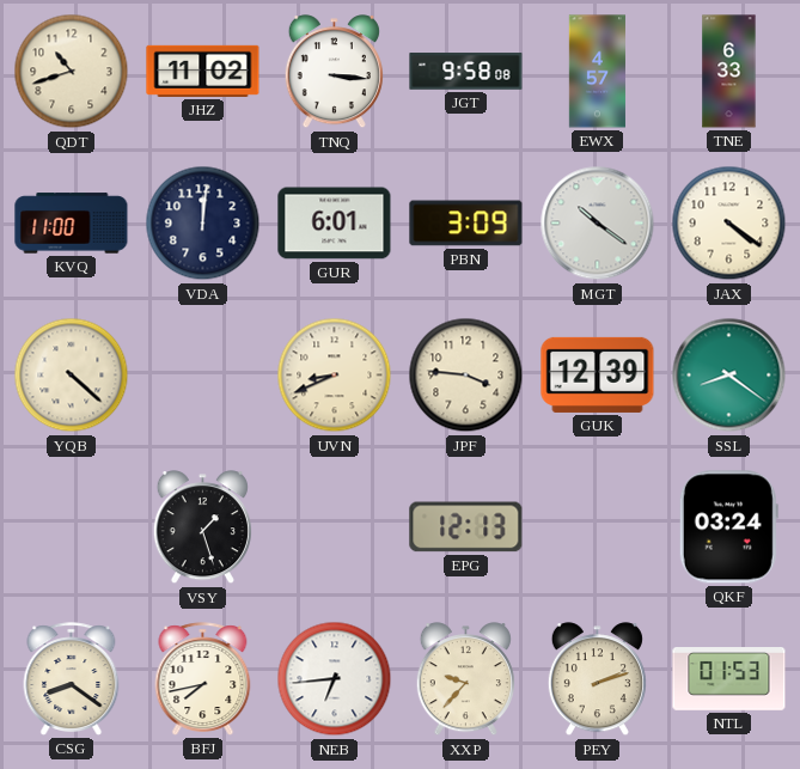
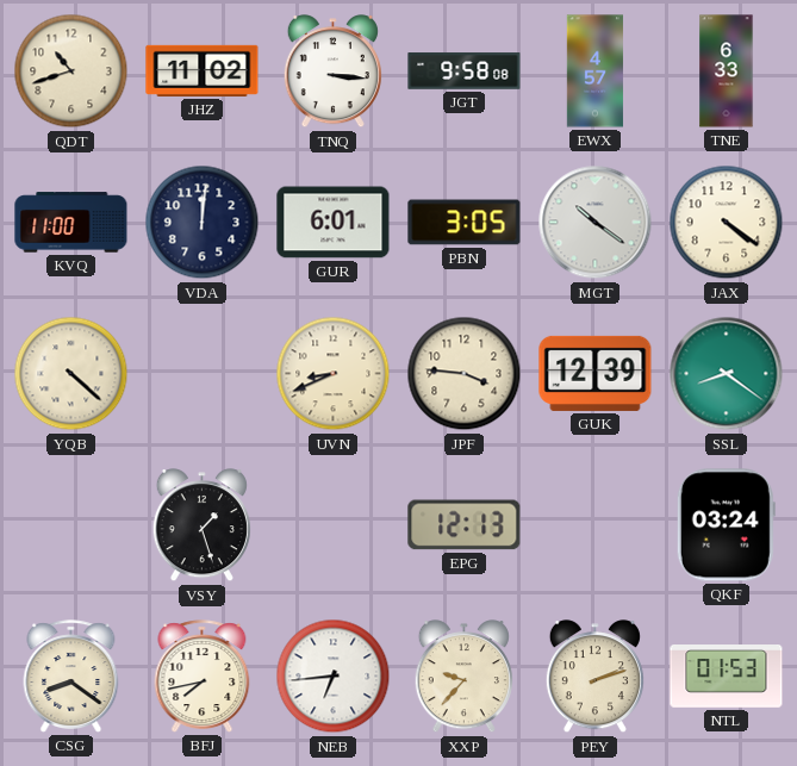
PBN: 3:09 -> 3:05
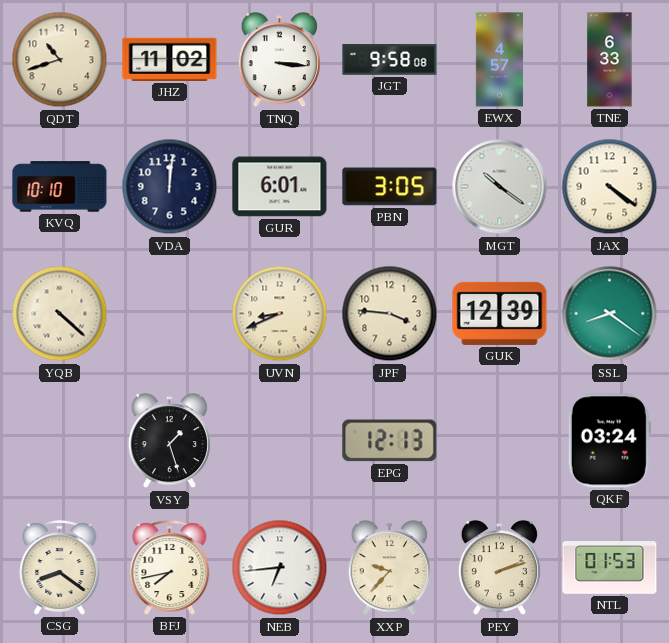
KVQ: 11:00 -> 10:10
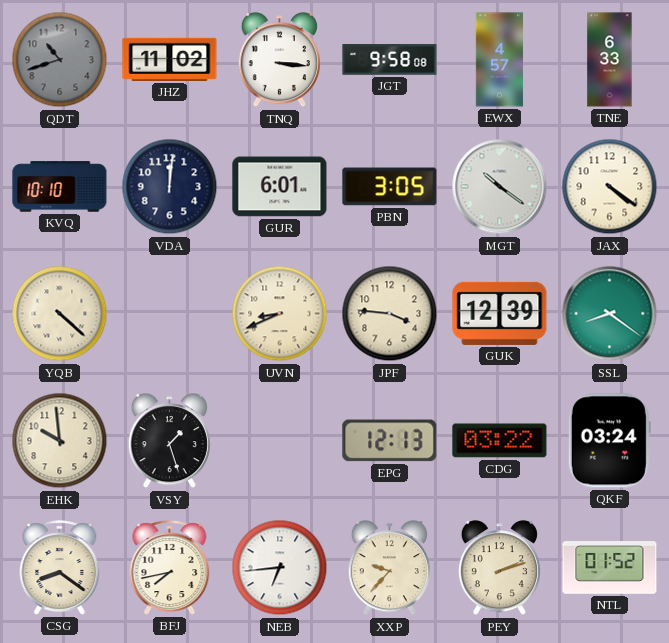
QDT dial: cream -> grey
EHK: none -> 9:59
CDG: none -> 03:22
NTL: 01:53 -> 01:52
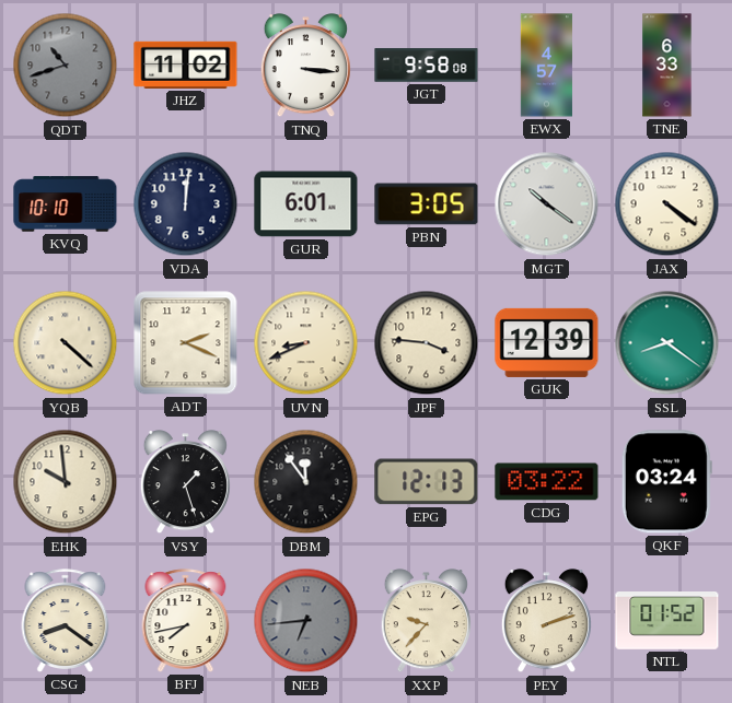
ADT: none -> 2:19
DBM: none -> 11:54
NEB dial: white -> grey
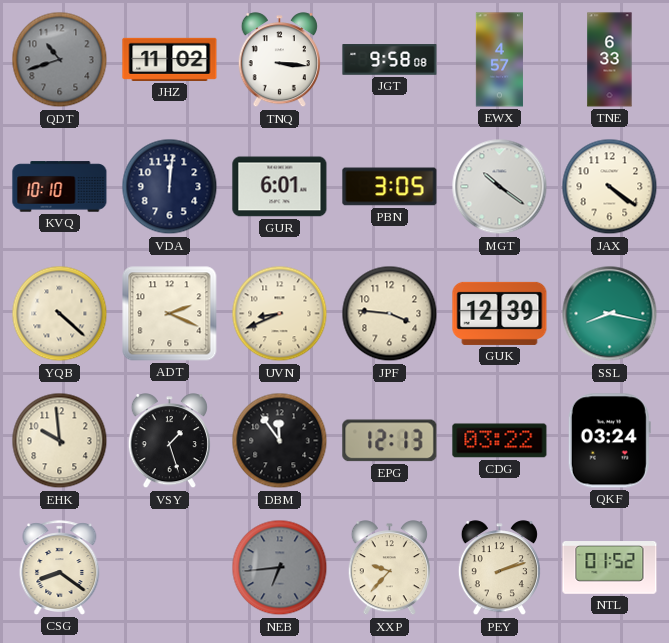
SSL: 8:21 -> 8:17
BFJ: 7:43 -> none
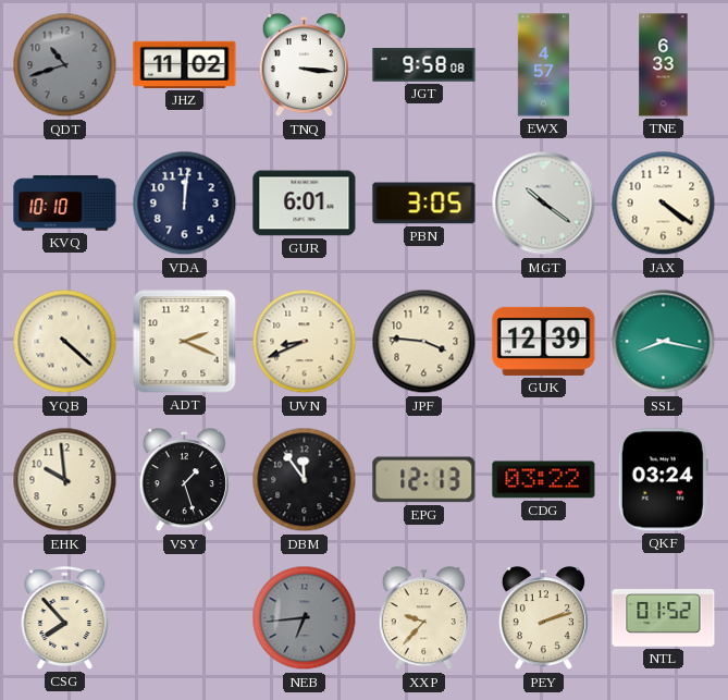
CSG: 8:21 -> 7:53
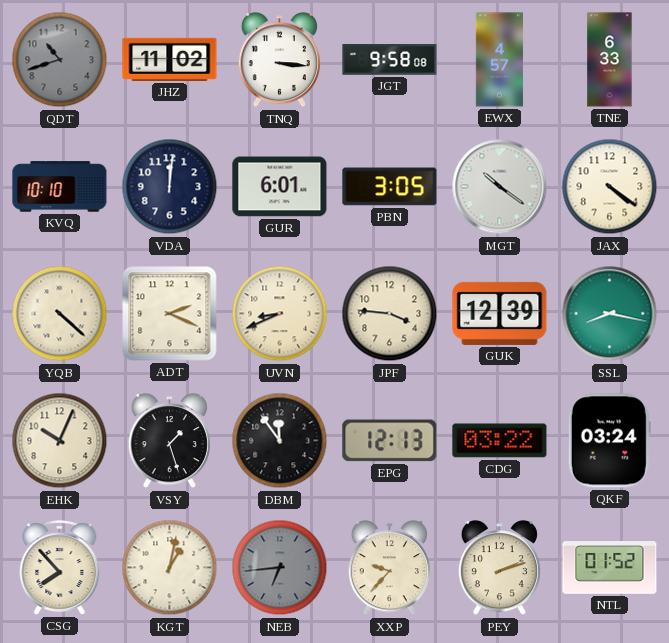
EHK: 9:59 -> 10:04
KGT: none -> 1:02
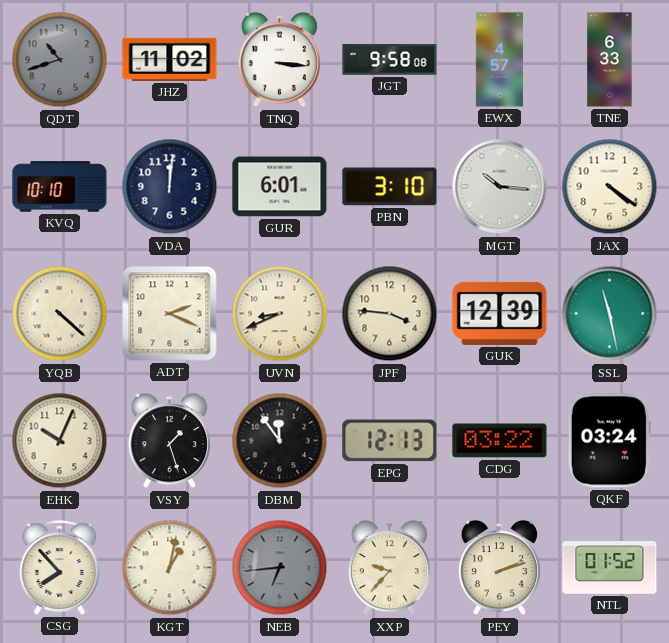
PBN: 3:05 -> 3:10
MGT: 10:21 -> 10:16
SSL: 8:17 -> 11:28
